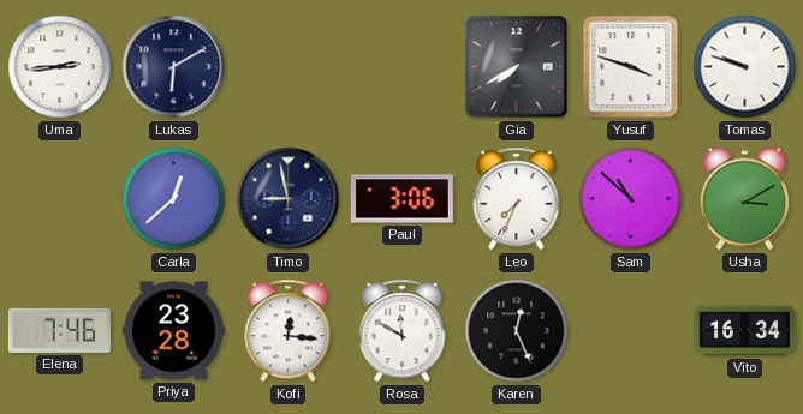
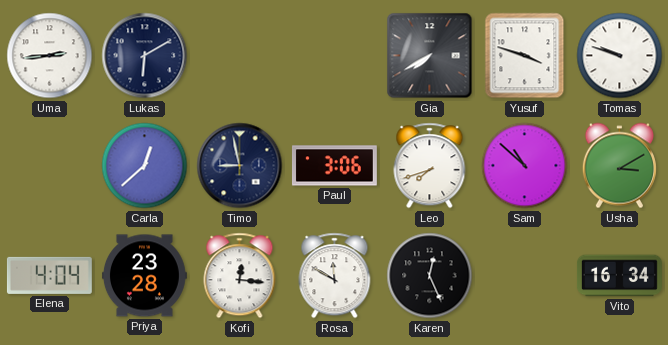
Leo: 7:34 -> 7:42
Elena: 7:46 -> 4:04
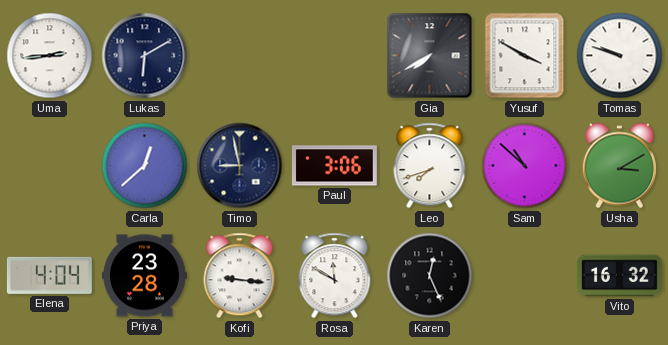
Yusuf: 3:48 -> 3:50
Kofi: 12:16 -> 9:16
Vito: 16:34 -> 16:32
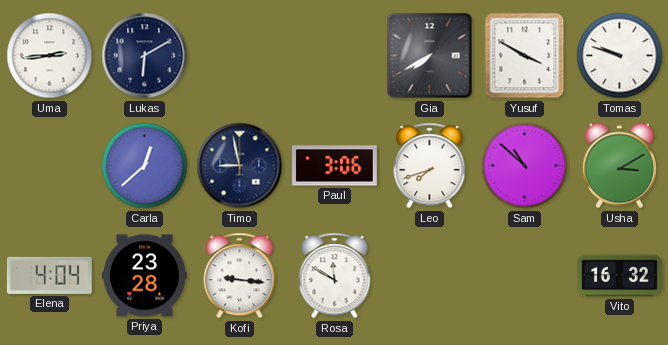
Karen: 12:26 -> none
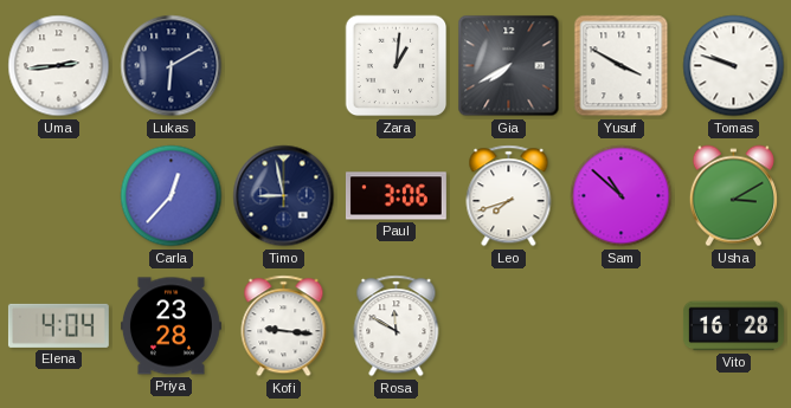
Zara: none -> 1:01
Carla: 12:38 -> 12:37
Vito: 16:32 -> 16:28
